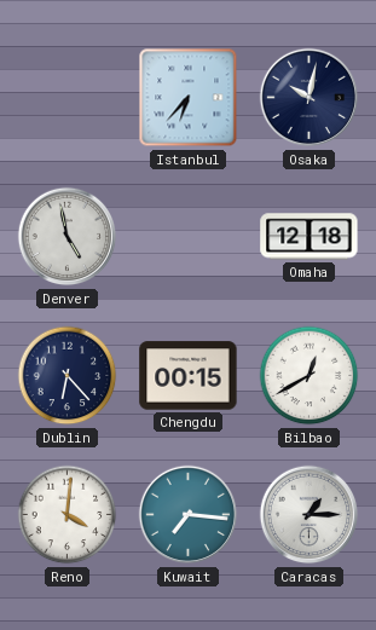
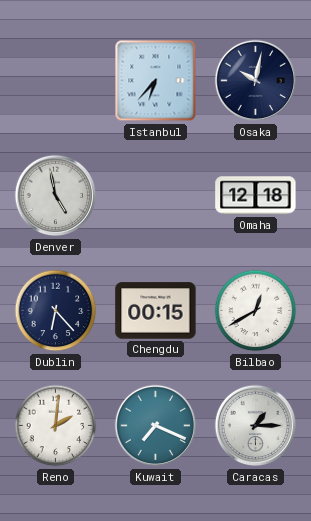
Reno: 4:01 -> 2:01
Kuwait: 7:16 -> 7:19
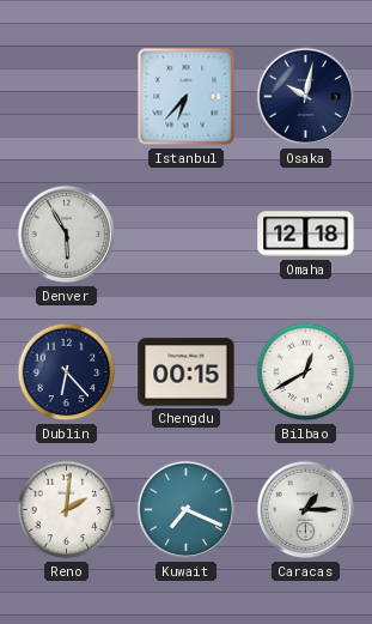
Denver: 4:58 -> 5:55
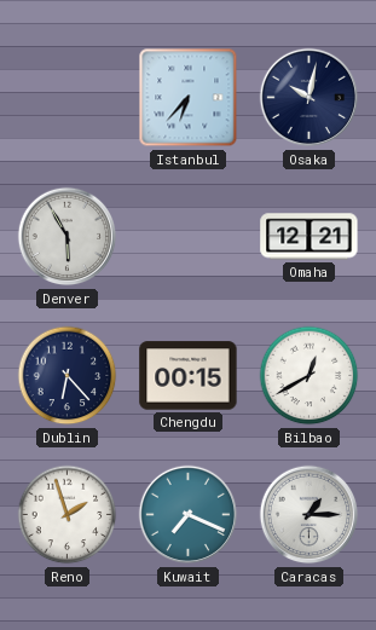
Omaha: 12:18 -> 12:21
Reno: 2:01 -> 1:57
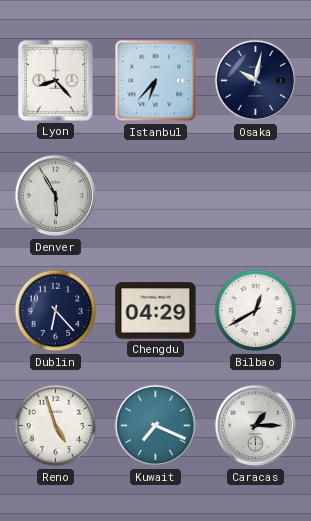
Lyon: none -> 8:23
Omaha: 12:21 -> none
Chengdu: 00:15 -> 04:29
Reno: 1:57 -> 4:57
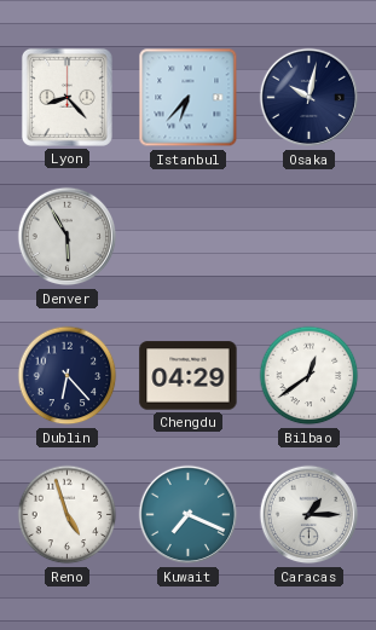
Bilbao: 12:40 -> 12:39
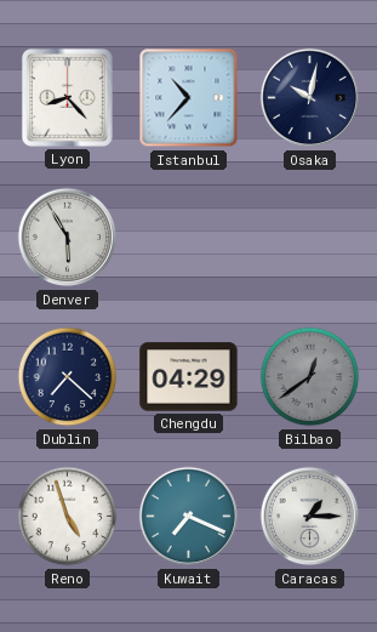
Istanbul: 6:37 -> 10:37
Dublin: 6:23 -> 7:22
Bilbao dial: white -> grey
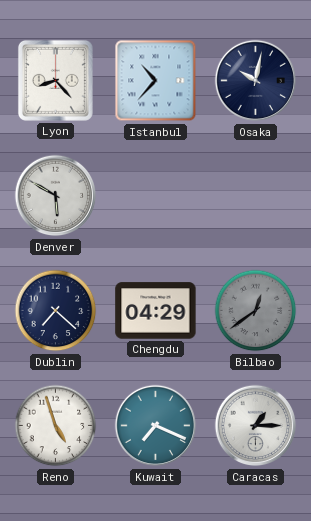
Denver: 5:55 -> 5:50
